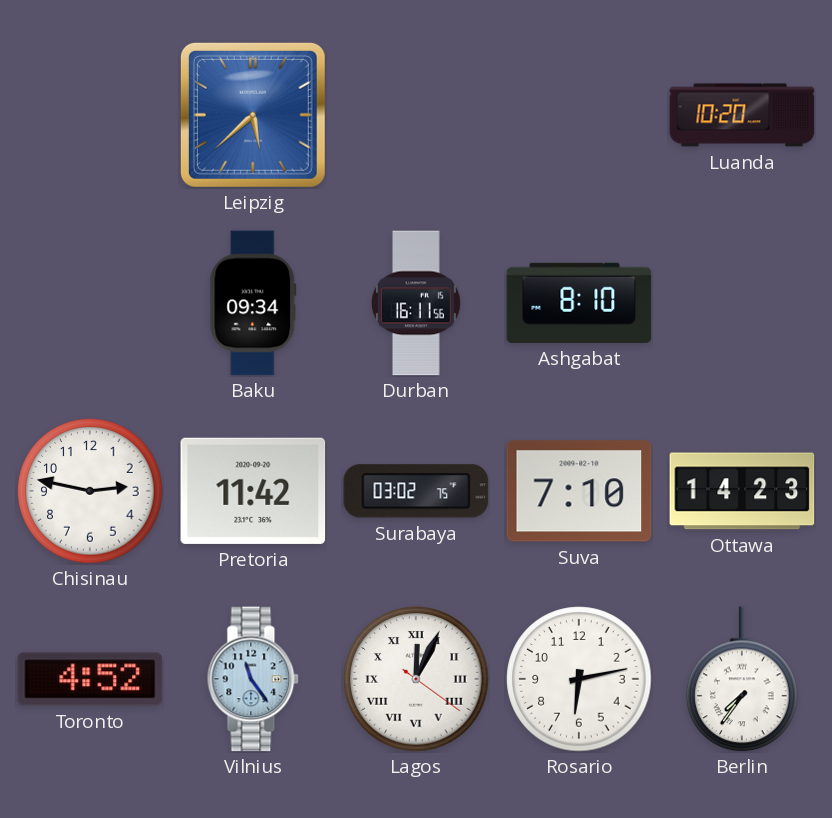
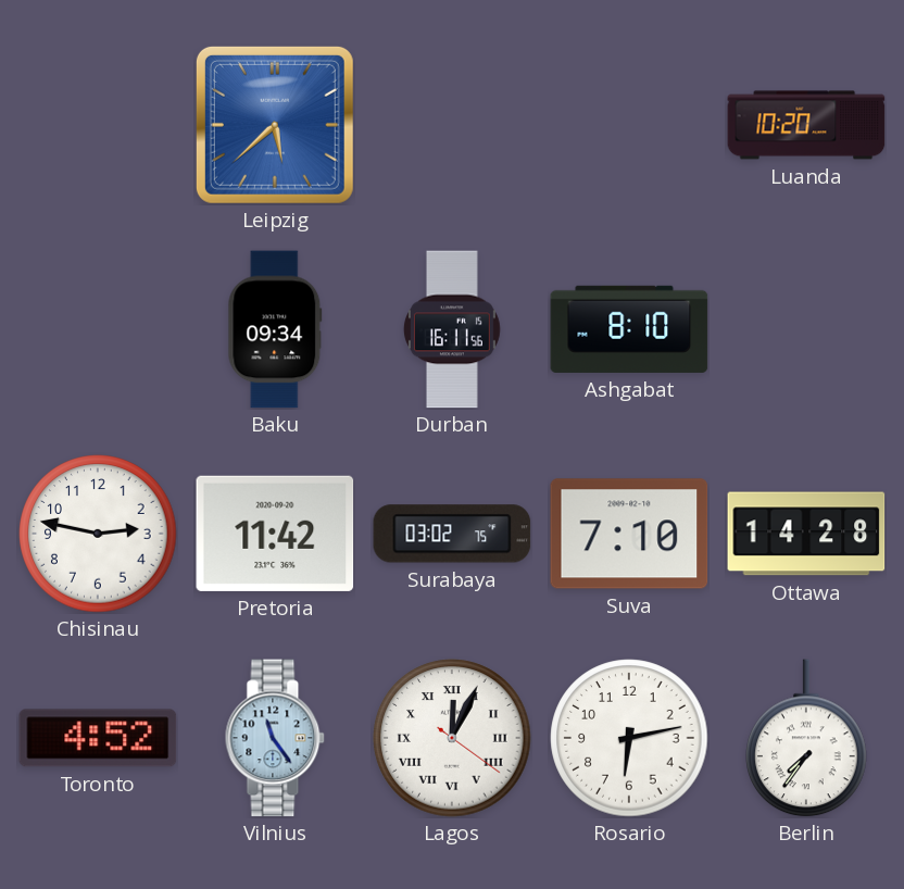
Ottawa: 14:23 -> 14:28
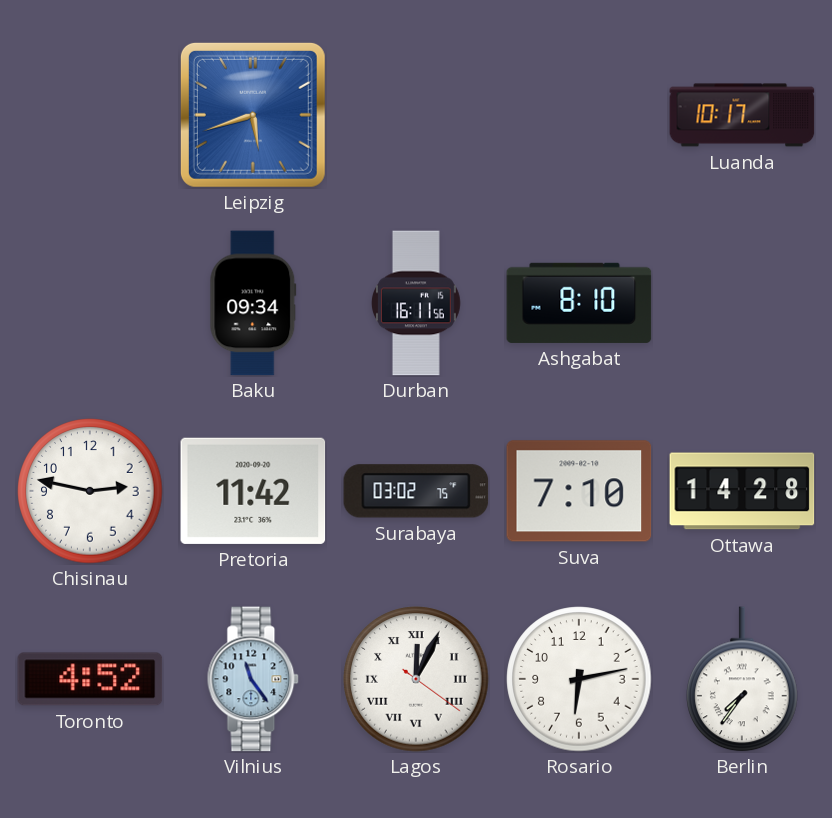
Leipzig: 5:38 -> 5:42
Luanda: 10:20 -> 10:17
